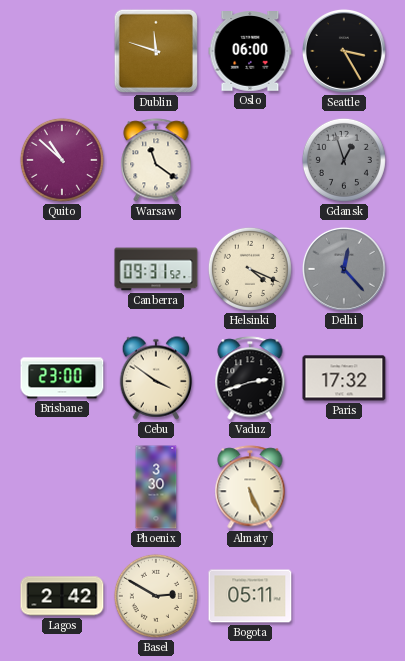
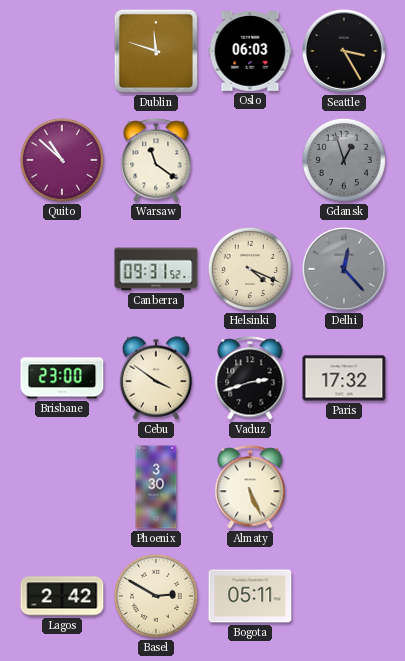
Oslo: 06:00 -> 06:03
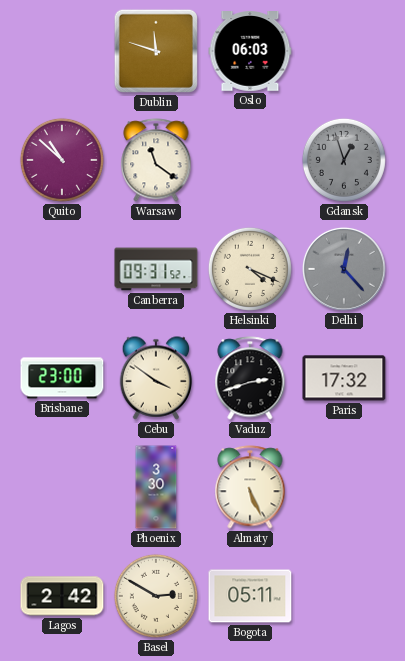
Seattle: 3:25 -> none
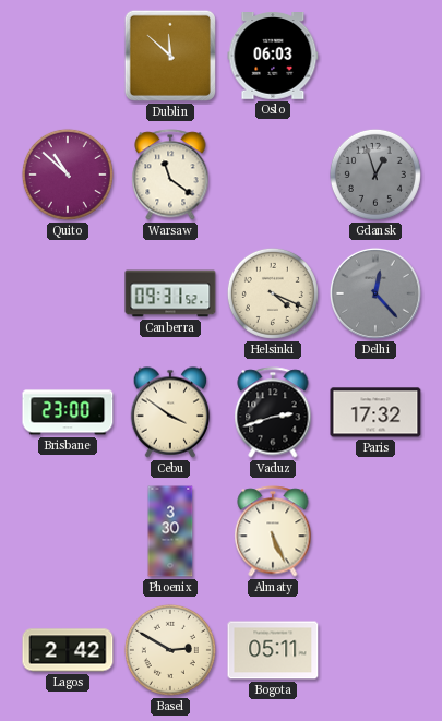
Dublin: 11:48 -> 11:52
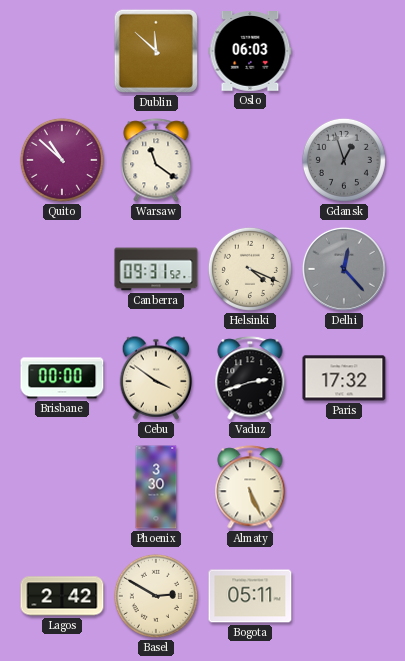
Brisbane: 23:00 -> 00:00
